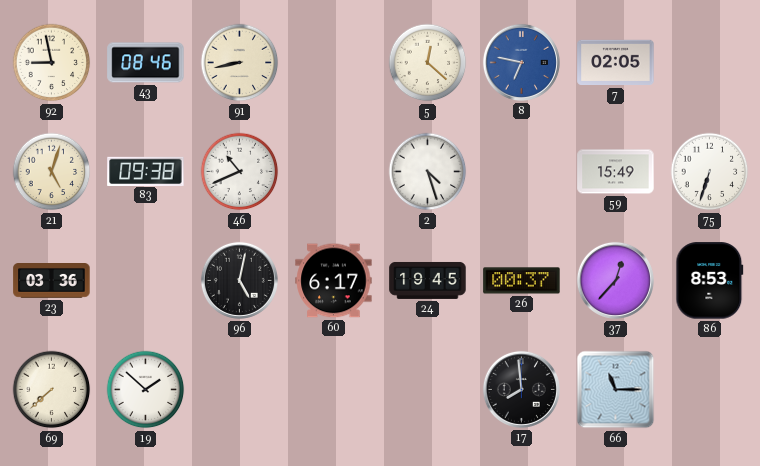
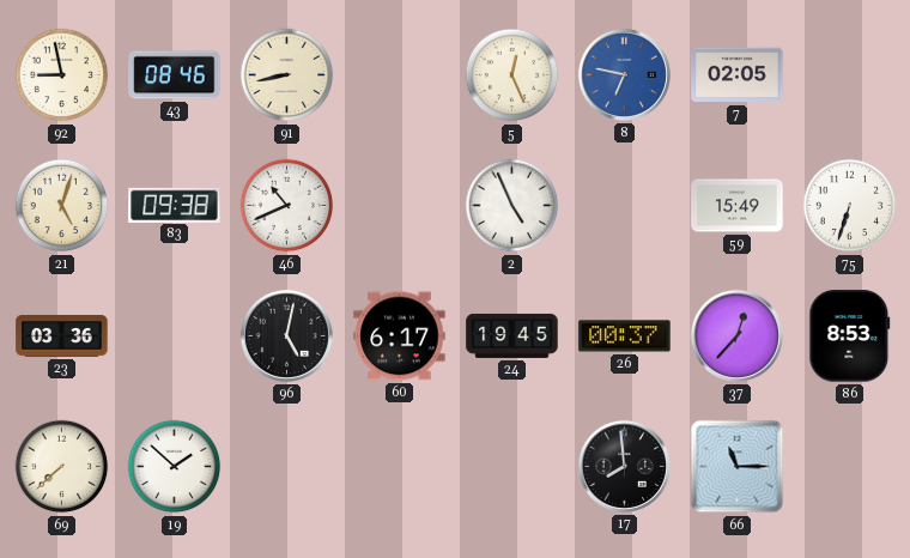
5: 12:22 -> 12:26
2: 4:27 -> 4:56
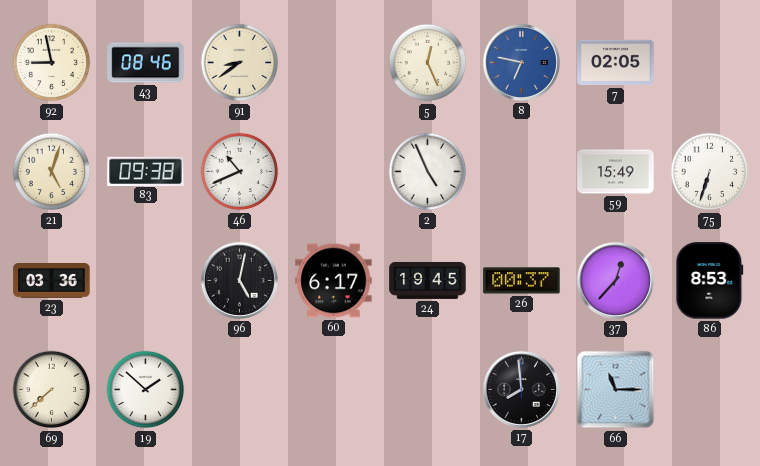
91: 8:43 -> 8:39
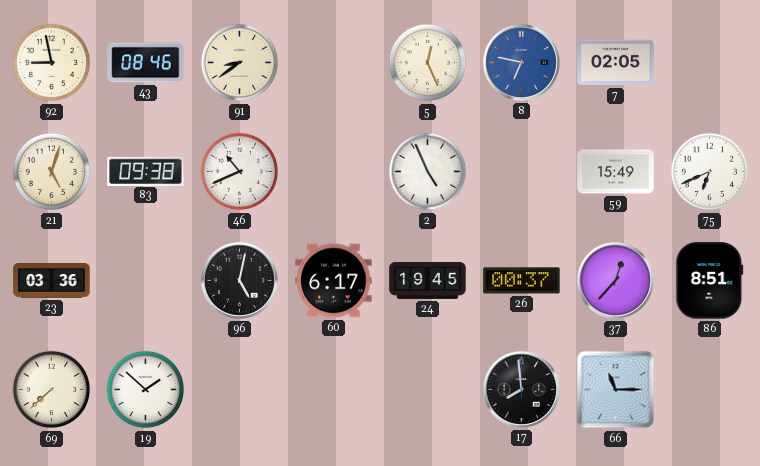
75: 6:33 -> 6:41
86: 8:53 -> 8:51
